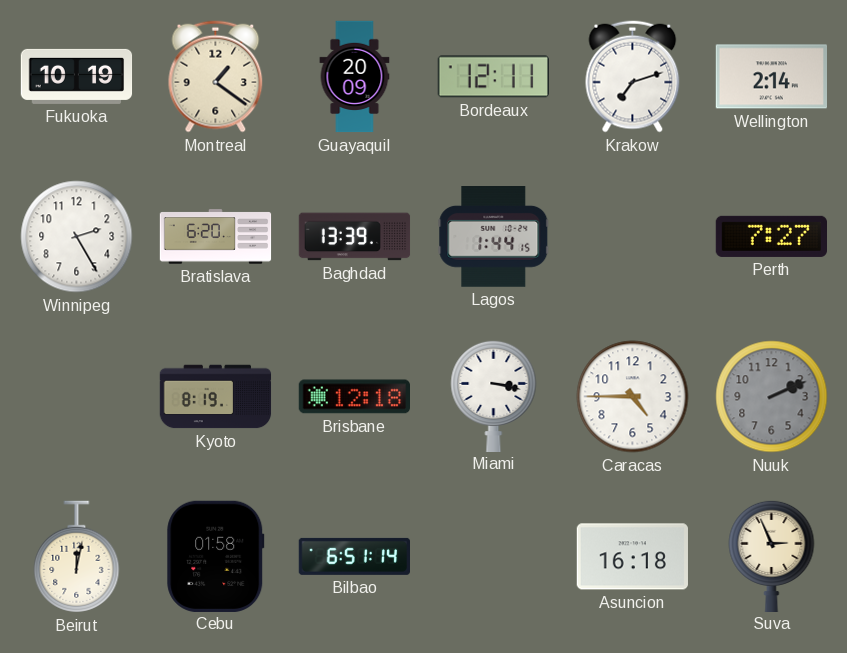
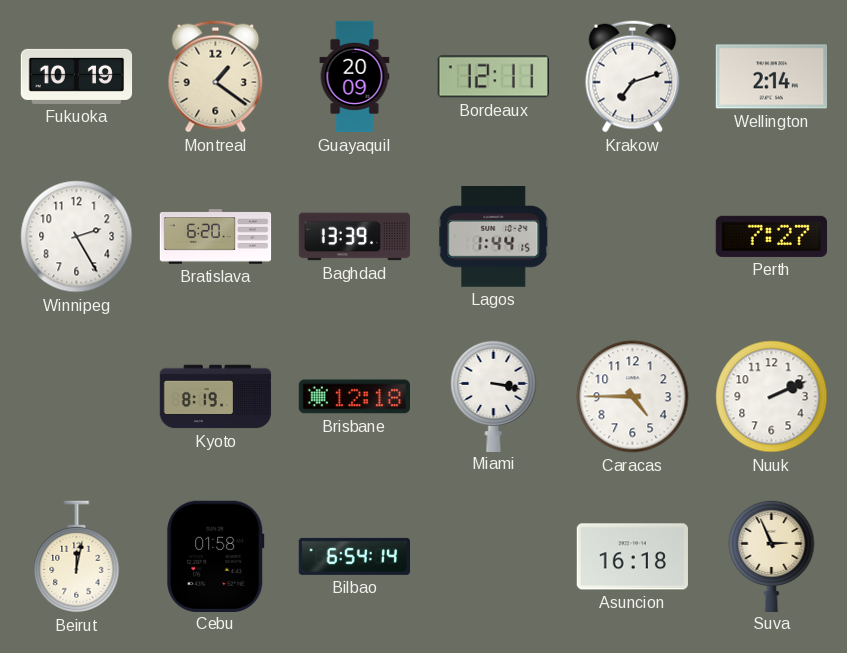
Nuuk dial: grey -> white
Bilbao: 6:51 -> 6:54
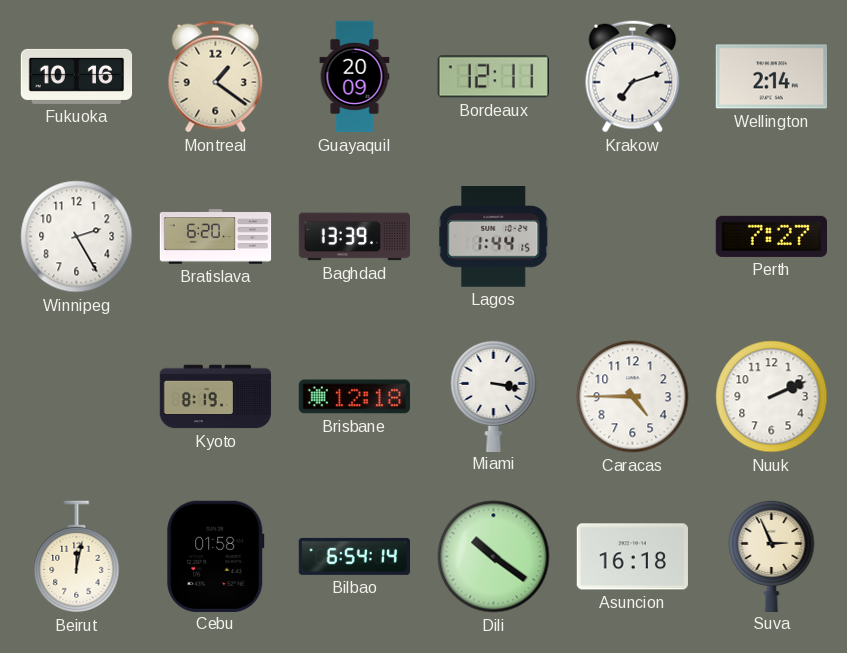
Fukuoka: 10:19 -> 10:16
Dili: none -> 10:21
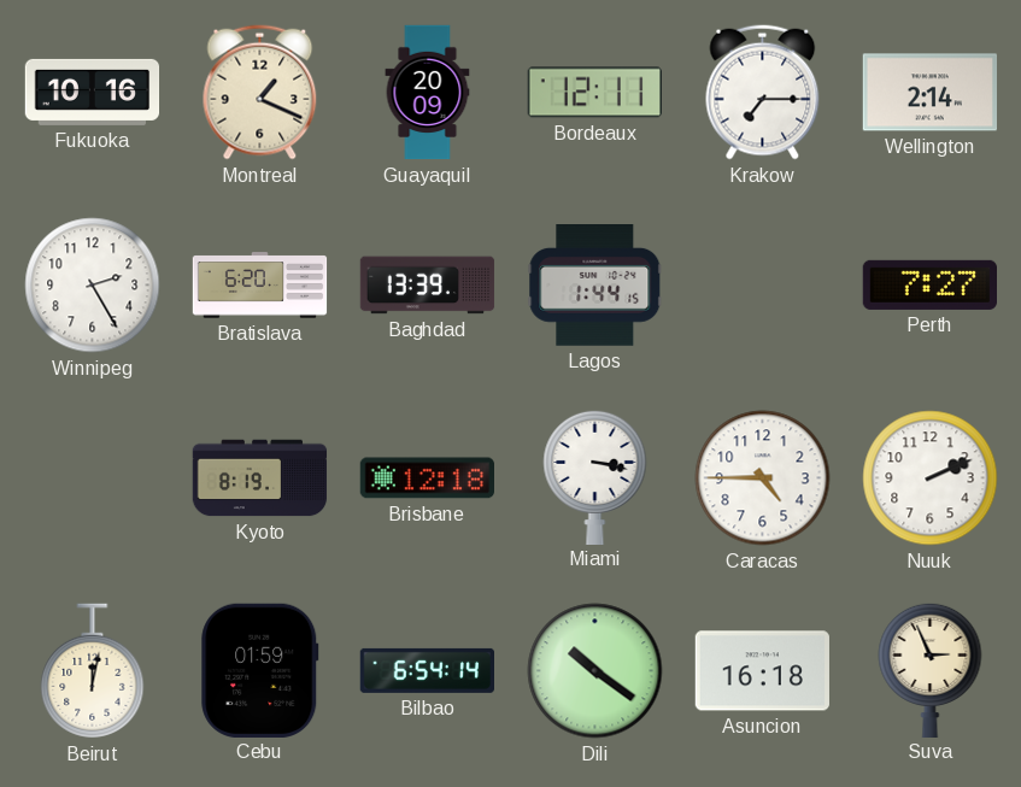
Montreal: 1:21 -> 1:19
Krakow: 7:12 -> 7:15
Cebu: 01:58 -> 01:59
